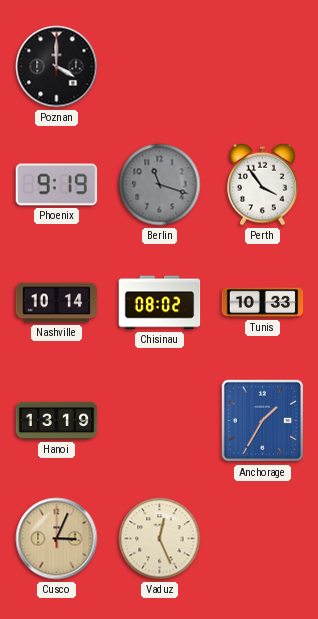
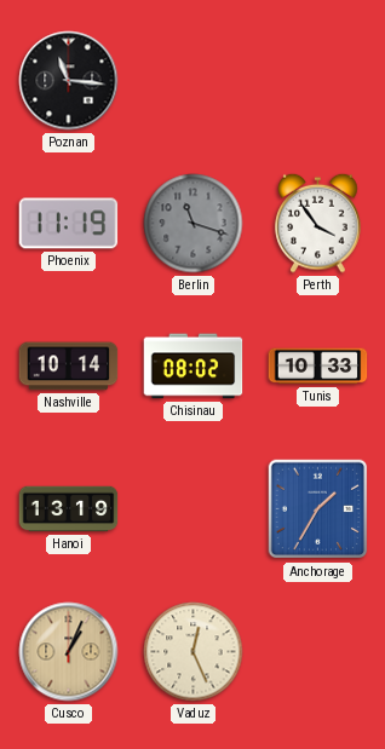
Poznan: 4:00 -> 11:16
Phoenix: 9:19 -> 11:19
Cusco: 3:04 -> 1:04
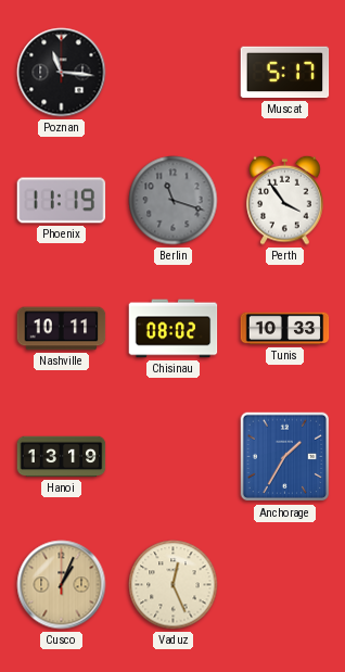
Muscat: none -> 5:17
Nashville: 10:14 -> 10:11
